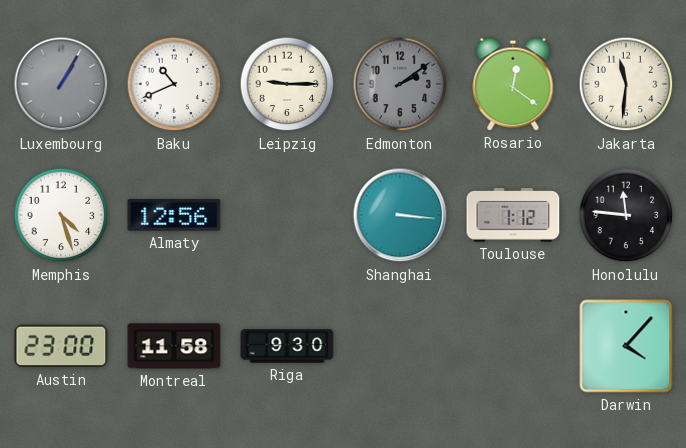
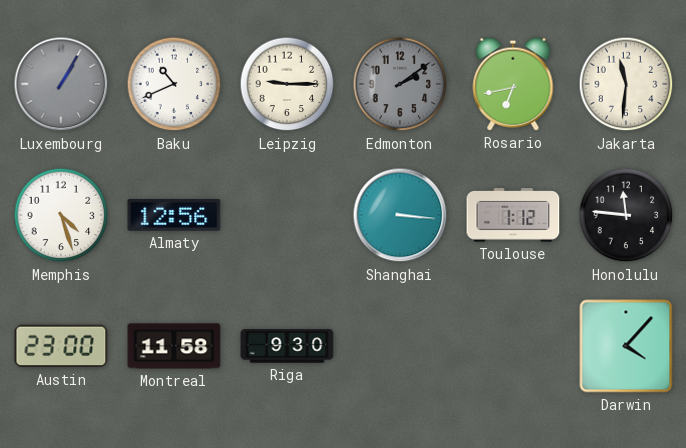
Rosario: 12:21 -> 6:43
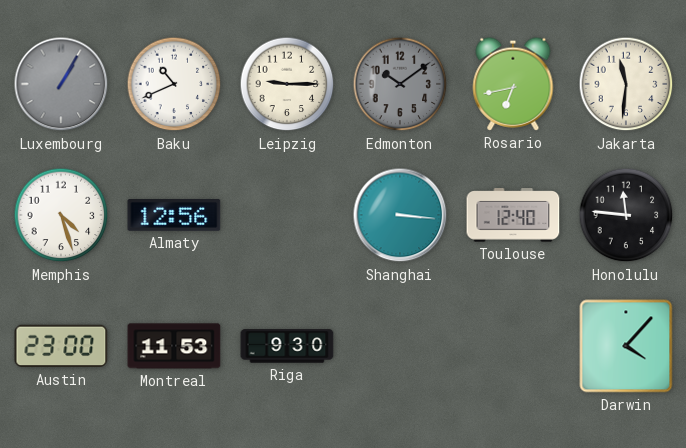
Edmonton: 2:09 -> 10:09
Toulouse: 1:12 -> 12:40
Montreal: 11:58 -> 11:53
